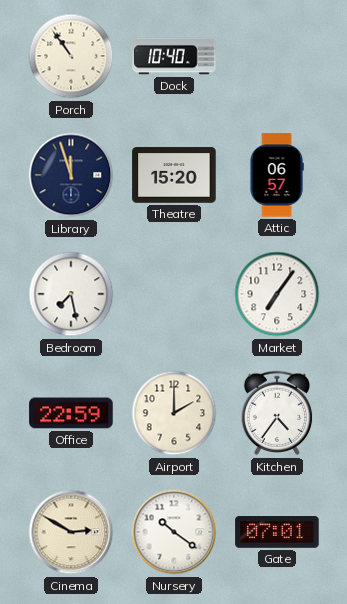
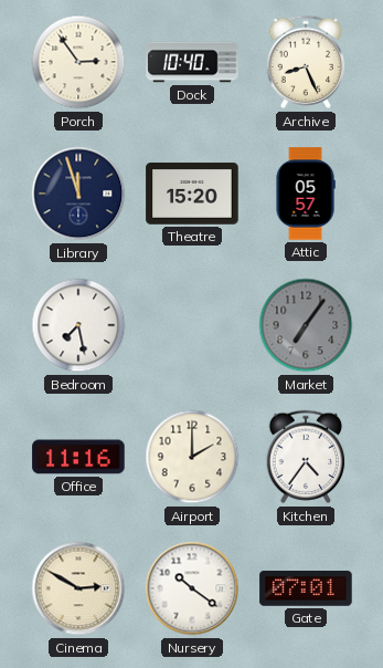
Porch: 10:54 -> 2:54
Archive: none -> 8:26
Attic: 06:57 -> 05:57
Market dial: white -> grey
Office: 22:59 -> 11:16
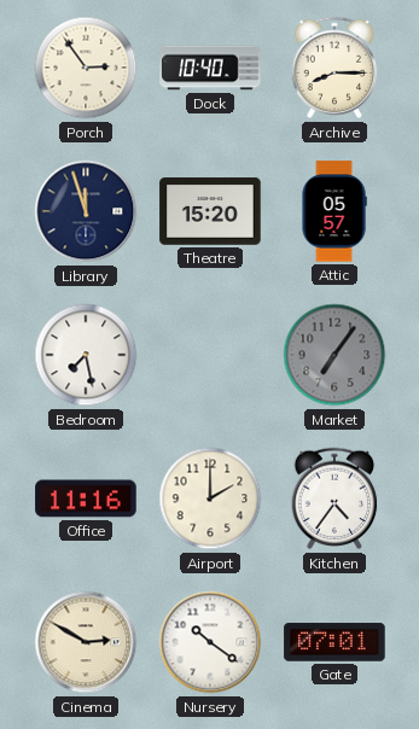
Archive: 8:26 -> 8:15
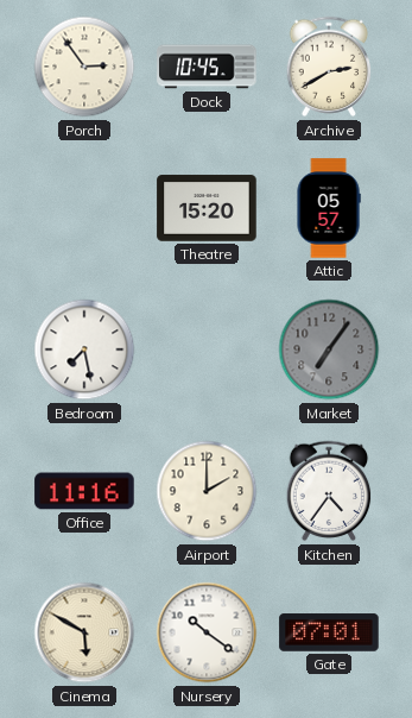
Dock: 10:40 -> 10:45
Archive: 8:15 -> 2:40
Library: 11:57 -> none
Cinema: 2:50 -> 5:50
